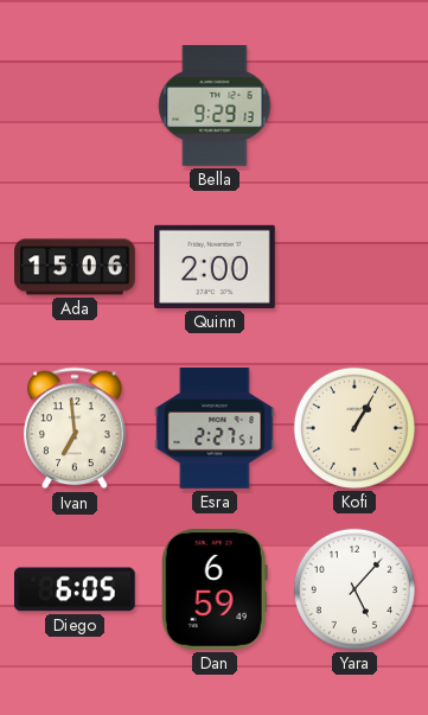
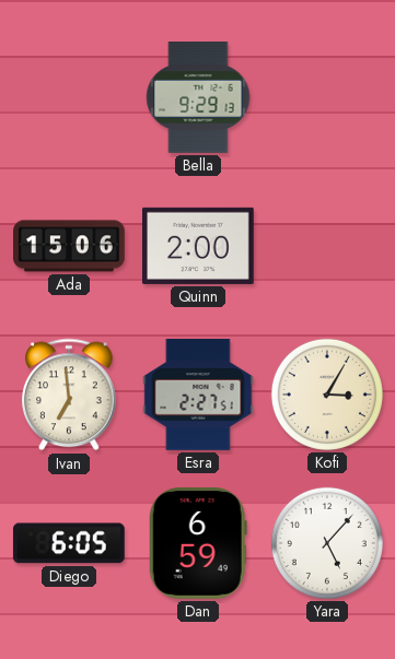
Kofi: 1:05 -> 3:05
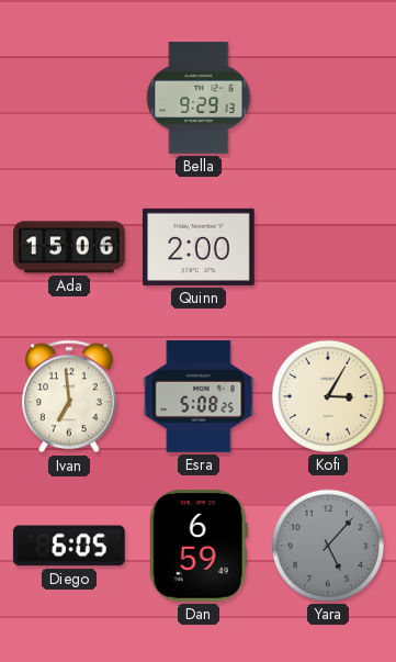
Esra: 2:27 -> 5:08
Yara dial: white -> grey
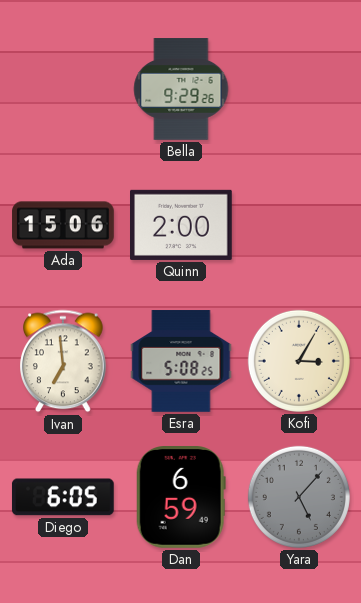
Bella: 9:29:13 -> 9:29:26
